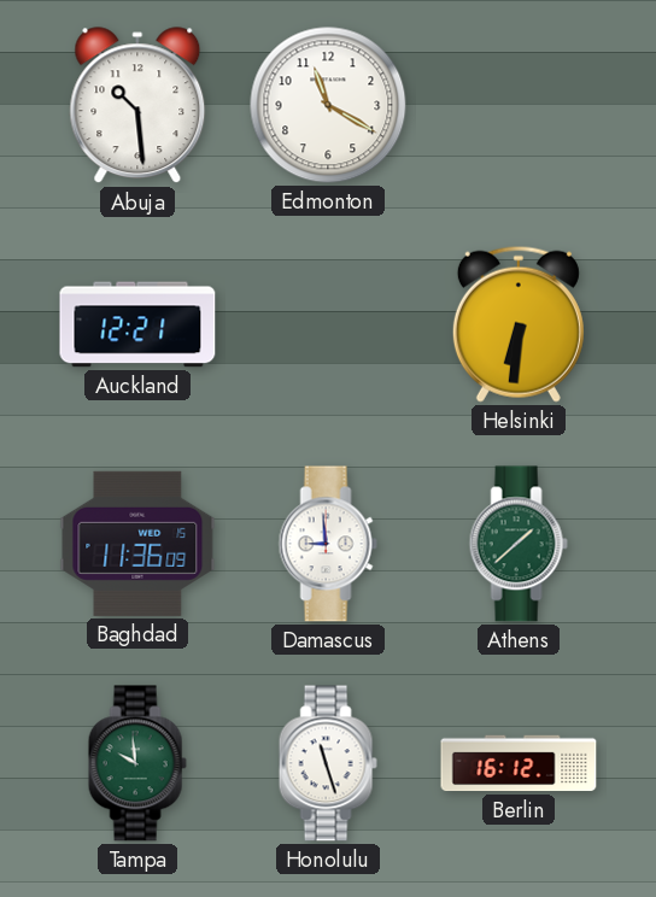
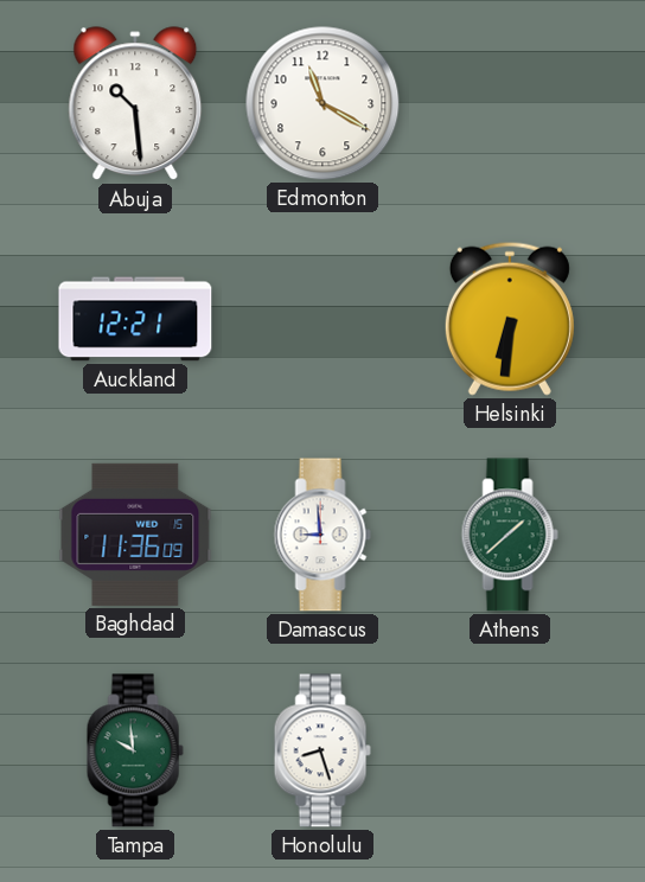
Honolulu: 11:27 -> 8:27
Berlin: 16:12 -> none
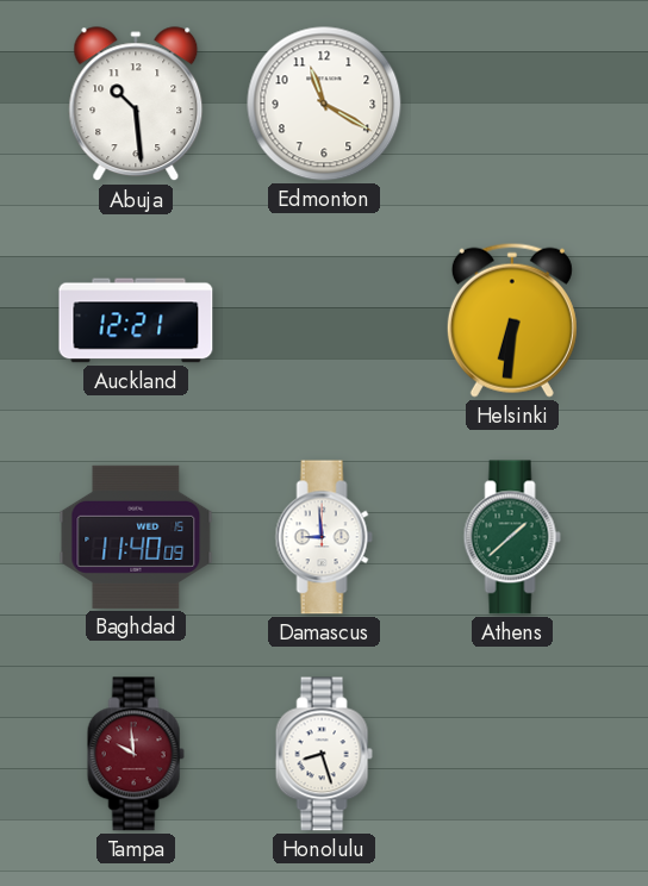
Baghdad: 11:36 -> 11:40
Tampa dial: green -> burgundy
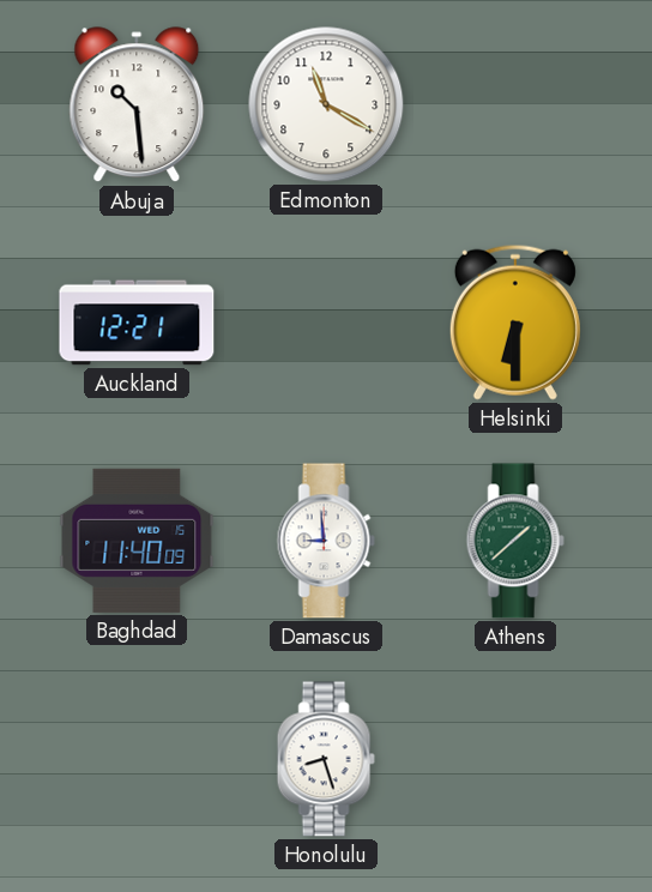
Helsinki: 6:31 -> 6:30
Tampa: 9:59 -> none
